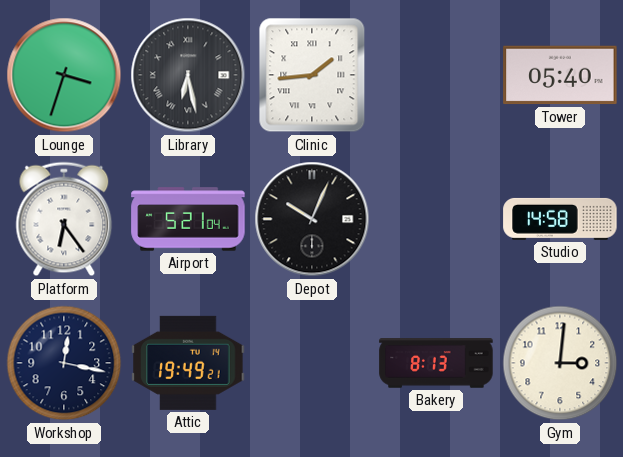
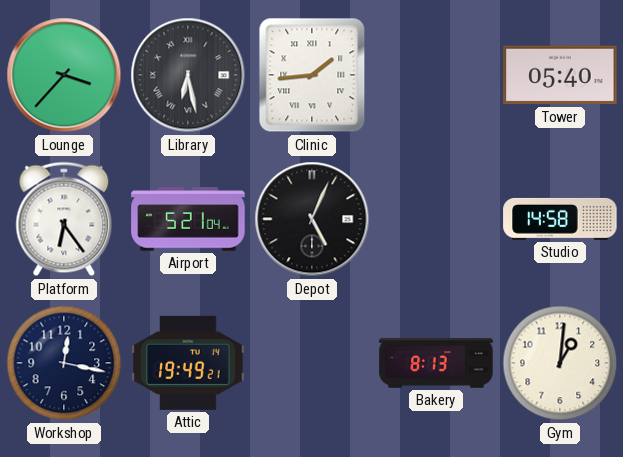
Lounge: 3:33 -> 3:37
Depot: 10:04 -> 5:04
Gym: 3:01 -> 1:01
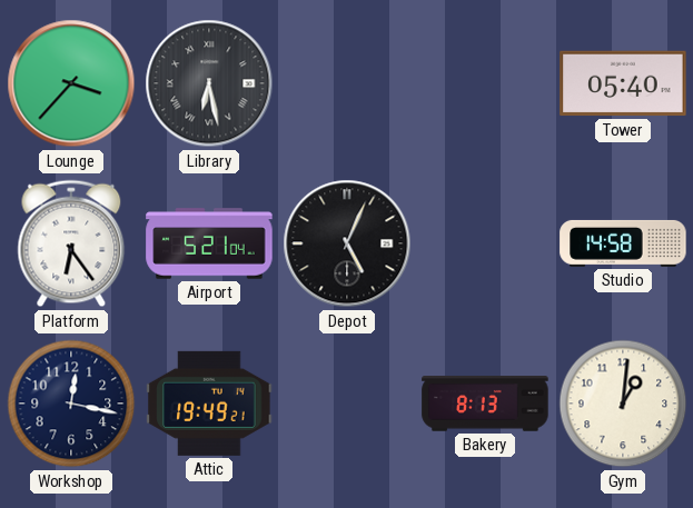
Clinic: 1:44 -> none
